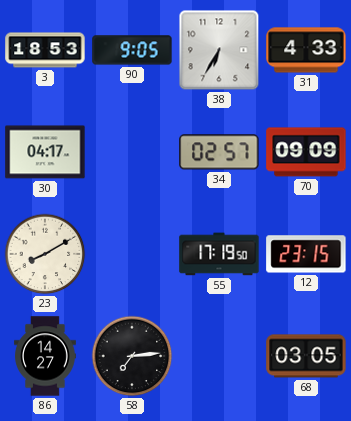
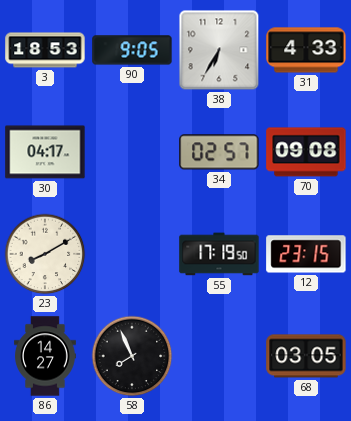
70: 09:09 -> 09:08
58: 7:14 -> 7:56
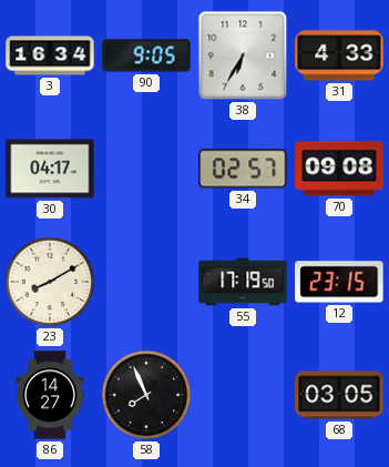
3: 18:53 -> 16:34
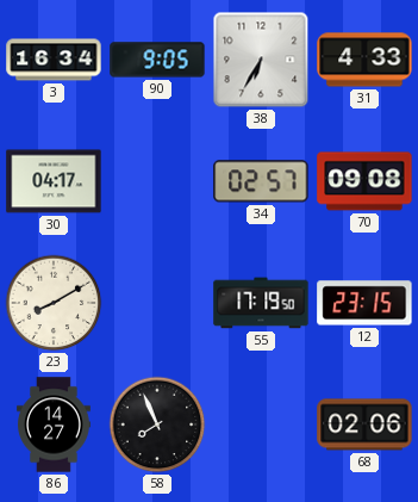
68: 03:05 -> 02:06
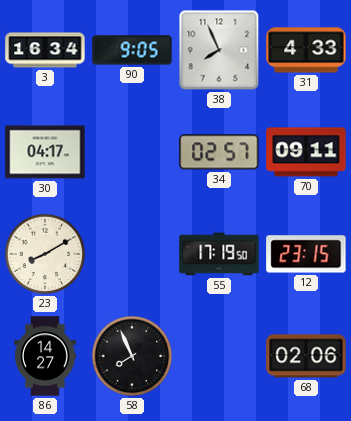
38: 6:35 -> 7:56
70: 09:08 -> 09:11
